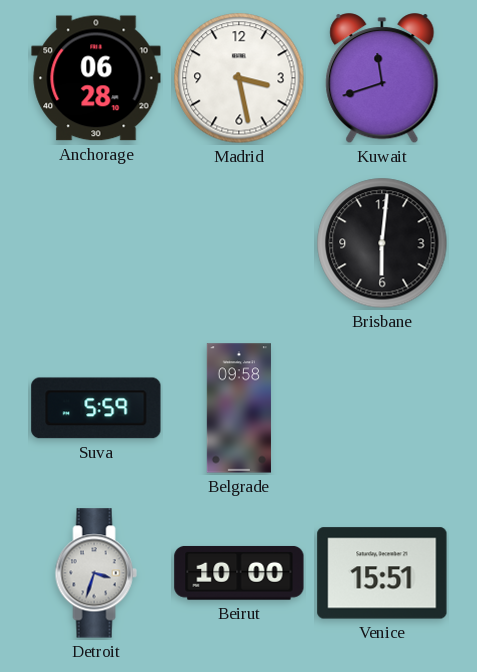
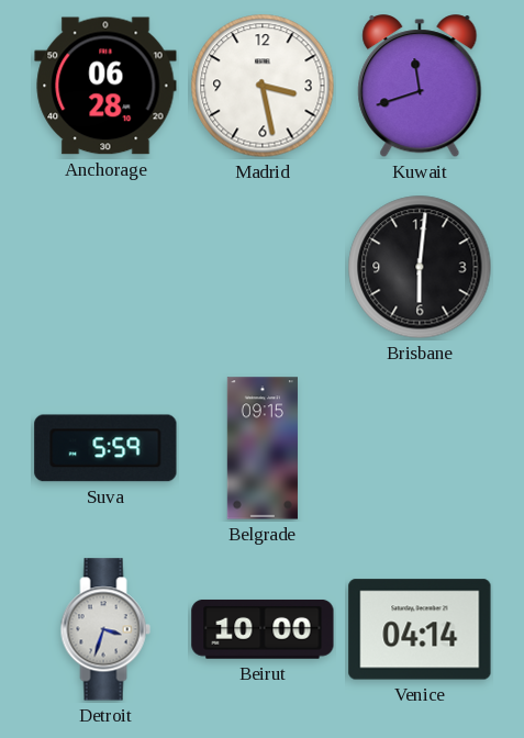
Belgrade: 09:58 -> 09:15
Venice: 15:51 -> 04:14
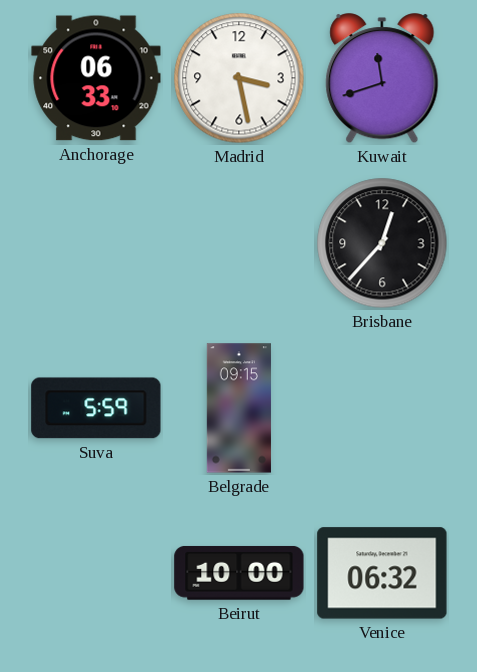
Anchorage: 06:28 -> 06:33
Brisbane: 6:01 -> 12:37
Detroit: 3:33 -> none
Venice: 04:14 -> 06:32
